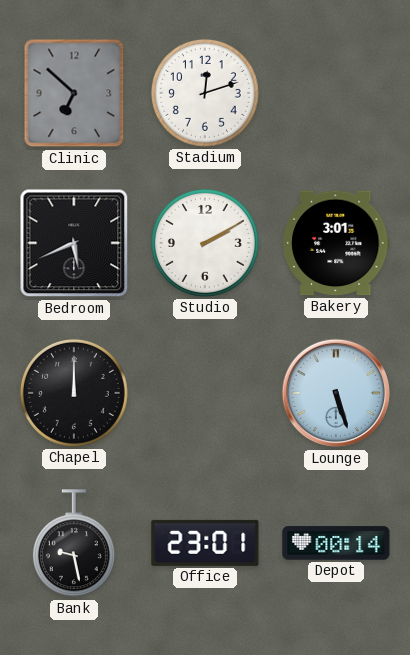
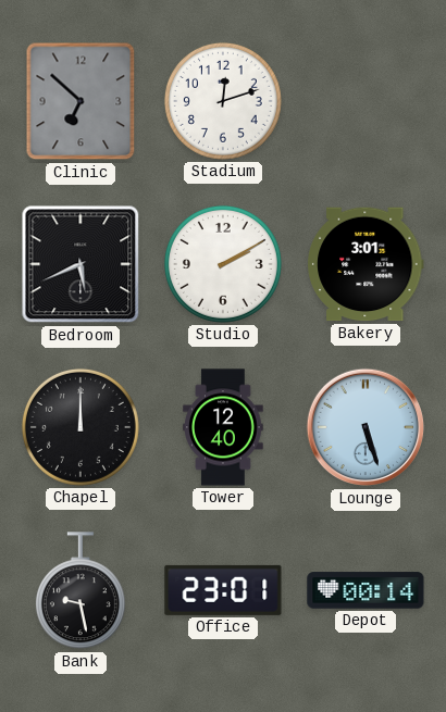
Tower: none -> 12:40
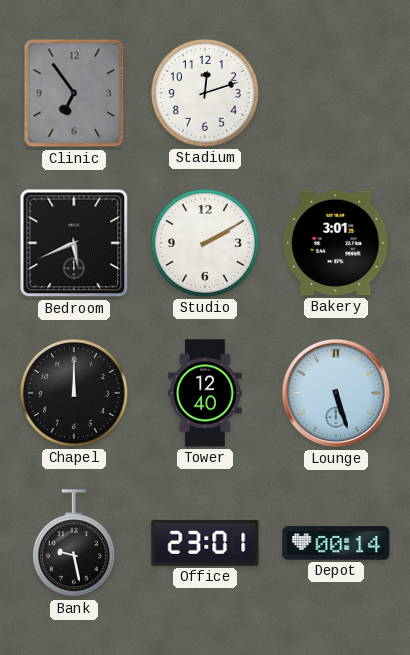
Clinic: 6:52 -> 6:54
